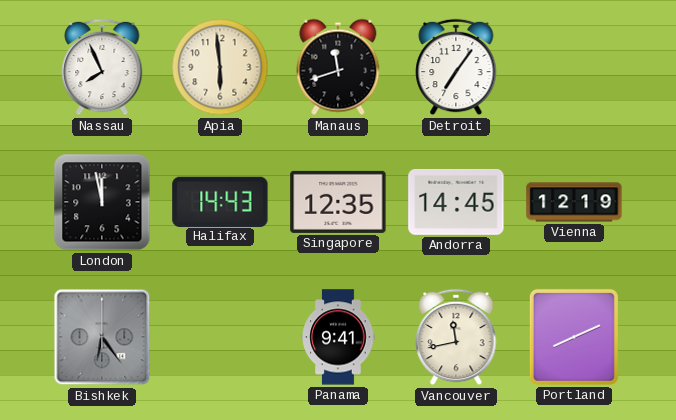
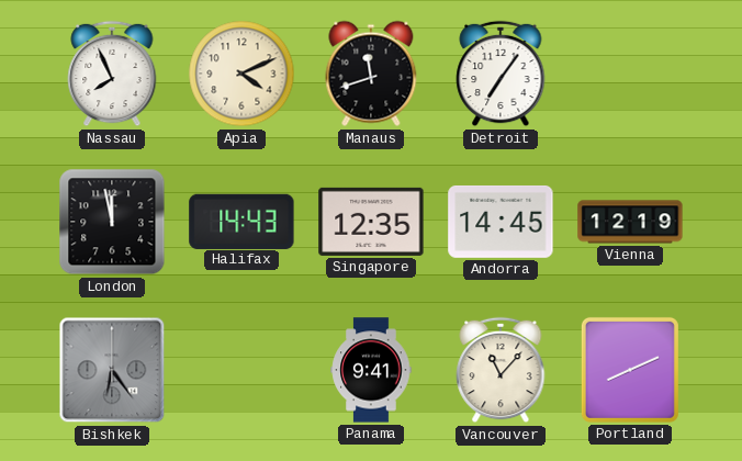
Apia: 5:59 -> 4:11
Vancouver: 11:43 -> 11:07
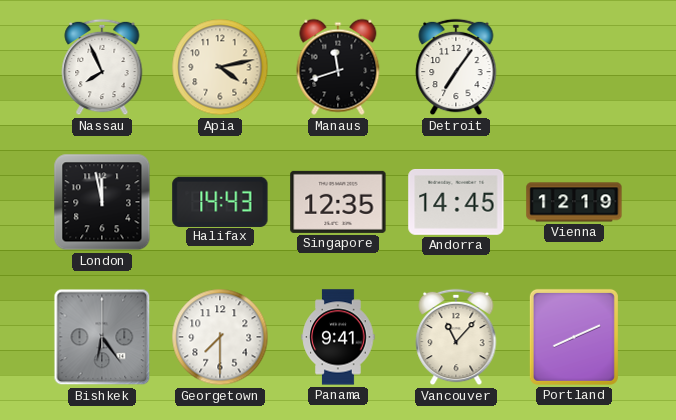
Apia: 4:11 -> 4:13
Georgetown: none -> 7:30
